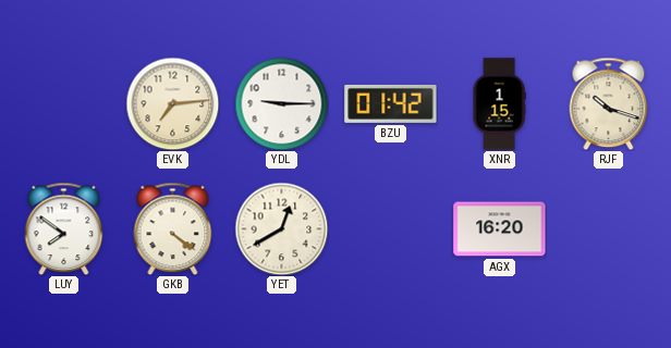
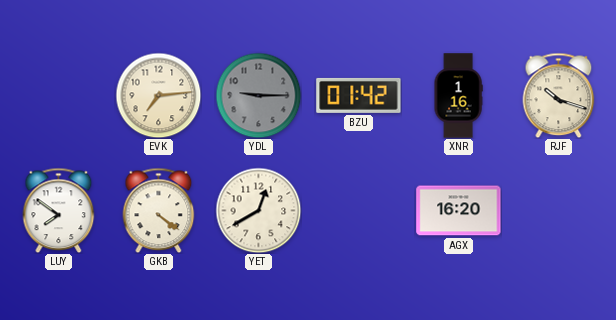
YDL dial: white -> grey
XNR: 1:15 -> 1:16
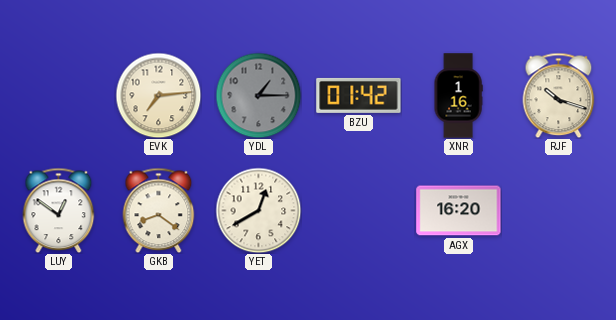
YDL: 9:15 -> 1:15
LUY: 7:51 -> 12:51
GKB: 4:21 -> 8:21
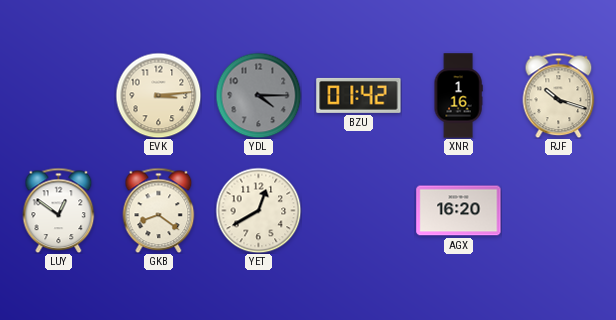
EVK: 7:14 -> 3:14
YDL: 1:15 -> 4:15
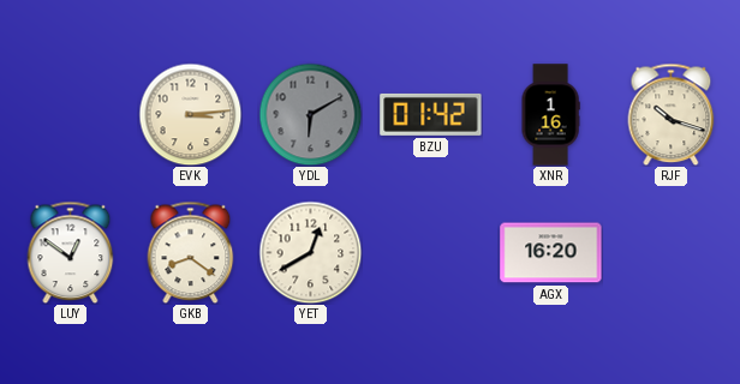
YDL: 4:15 -> 6:10
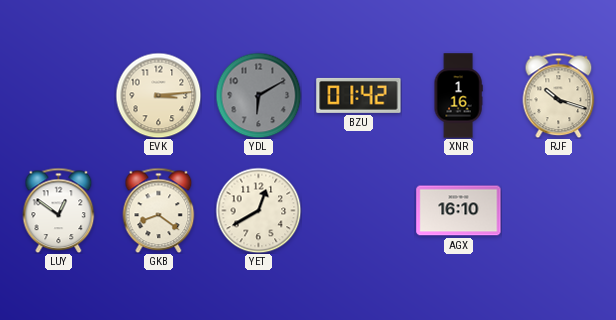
AGX: 16:20 -> 16:10
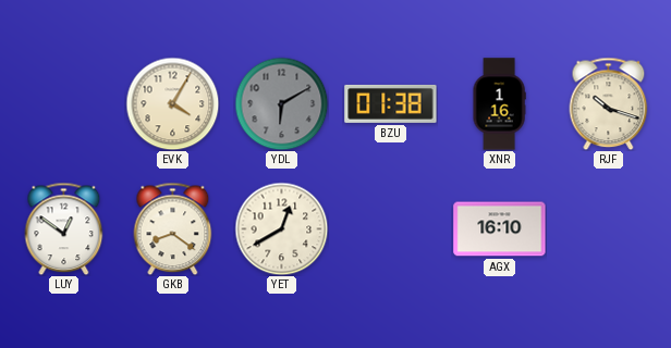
EVK: 3:14 -> 4:05
BZU: 01:42 -> 01:38
